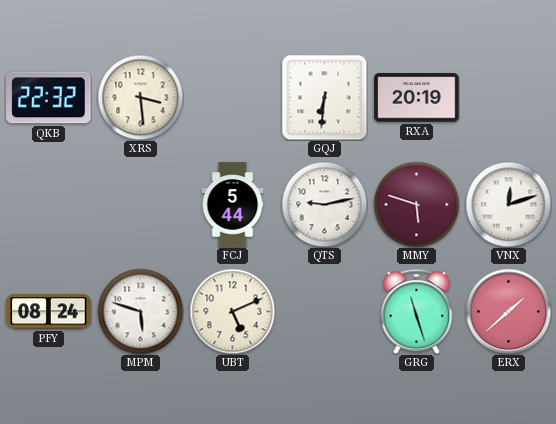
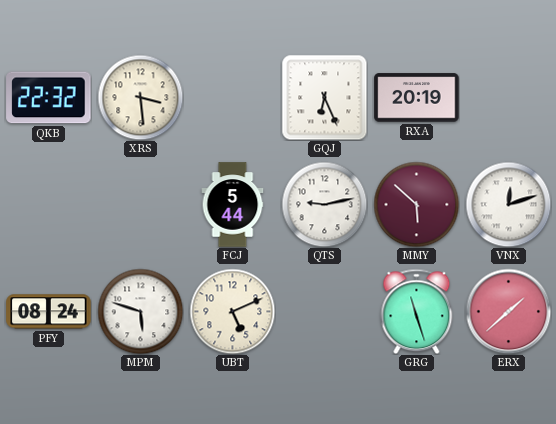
GQJ: 6:31 -> 6:26
MMY: 5:48 -> 5:52
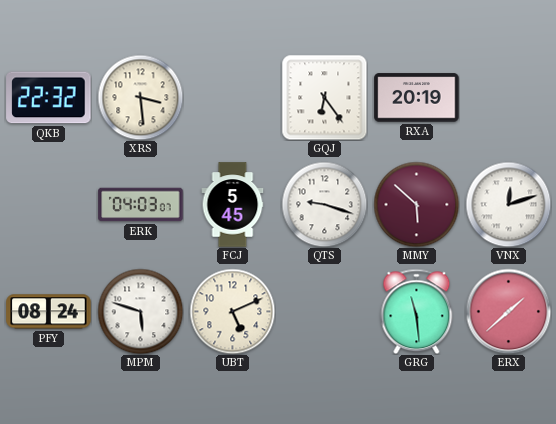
GQJ: 6:26 -> 6:24
ERK: none -> 04:03
FCJ: 5:44 -> 5:45
QTS: 9:13 -> 9:18
GRG: 11:27 -> 11:29
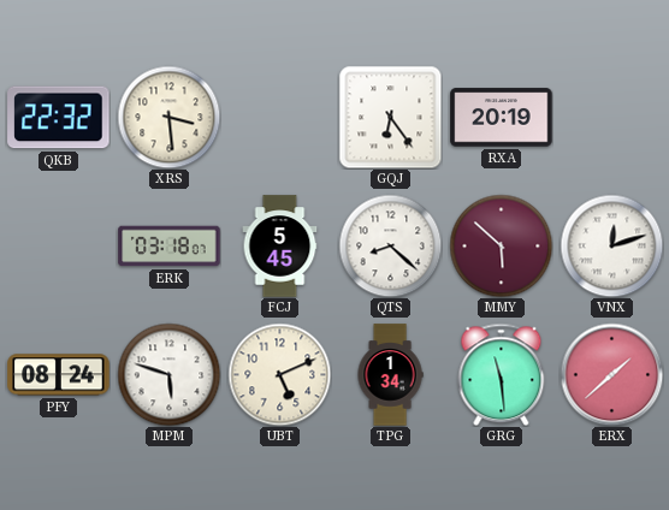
ERK: 04:03 -> 03:18
QTS: 9:18 -> 8:22
TPG: none -> 1:34
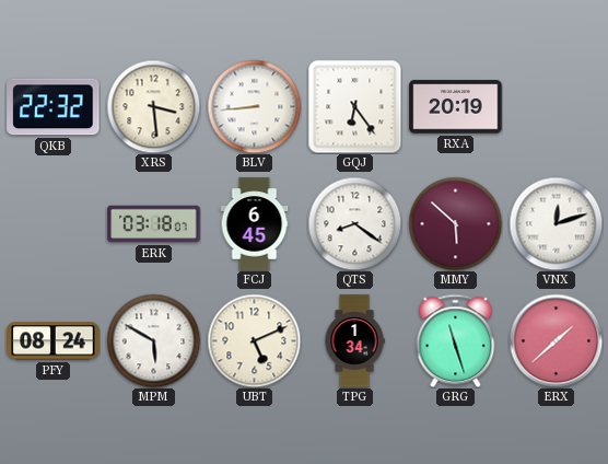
BLV: none -> 8:44
FCJ: 5:45 -> 6:45
QTS: 8:22 -> 8:21
MPM: 5:48 -> 5:50
GRG: 11:29 -> 11:27
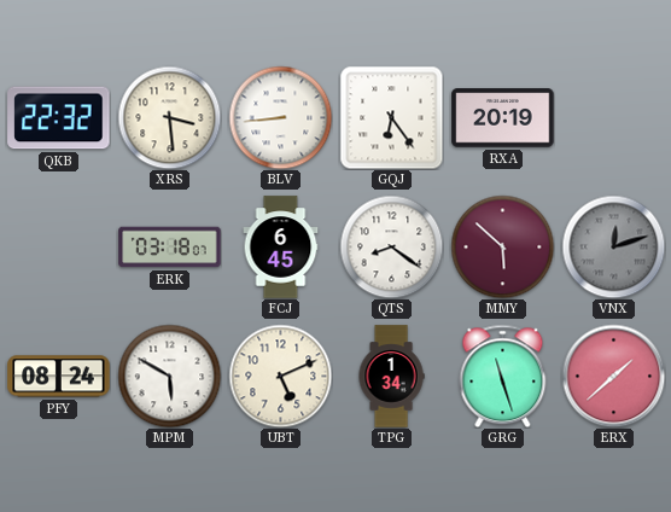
VNX dial: white -> grey
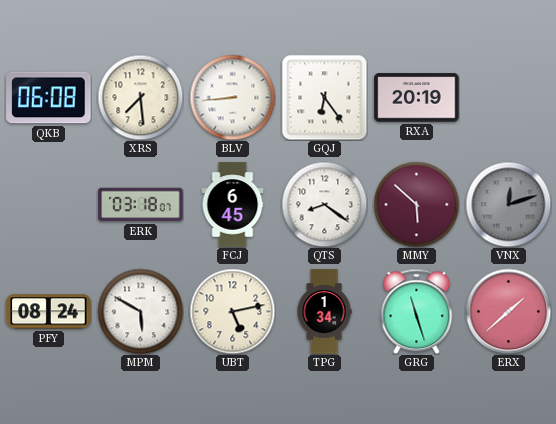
QKB: 22:32 -> 06:08
XRS: 3:29 -> 7:29
UBT: 5:11 -> 5:13
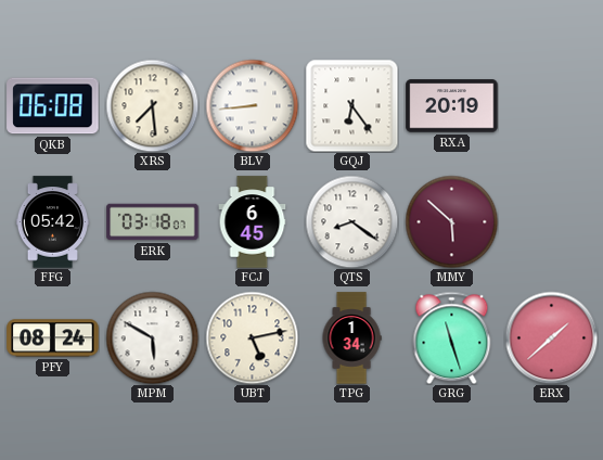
FFG: none -> 05:42
VNX: 12:12 -> none
